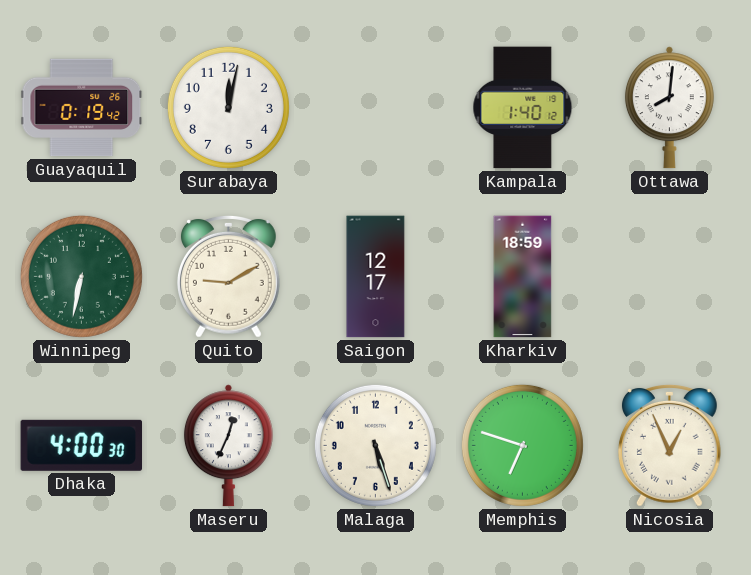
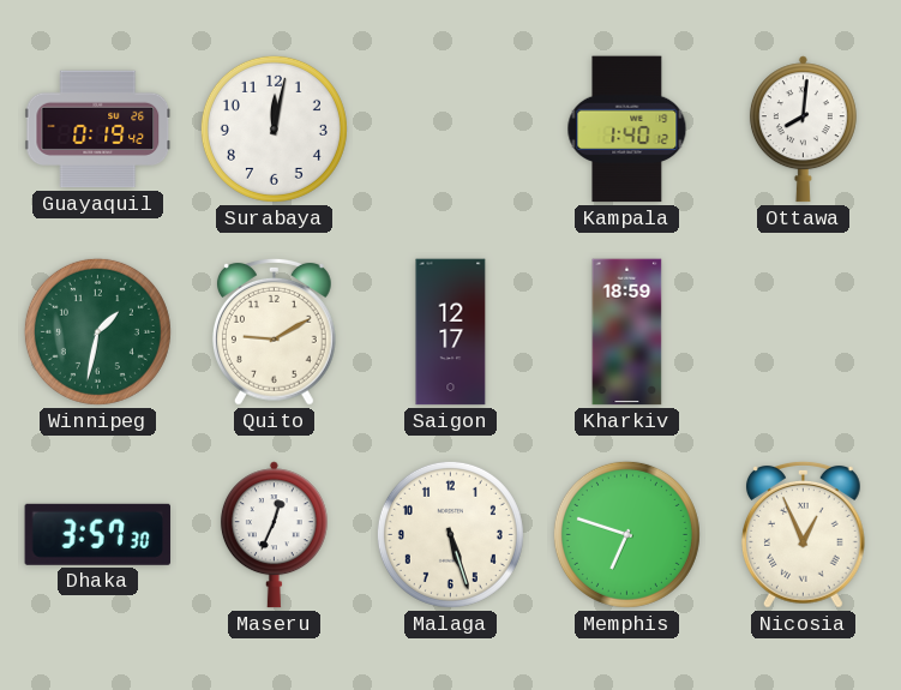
Winnipeg: 6:32 -> 1:32
Dhaka: 4:00 -> 3:57
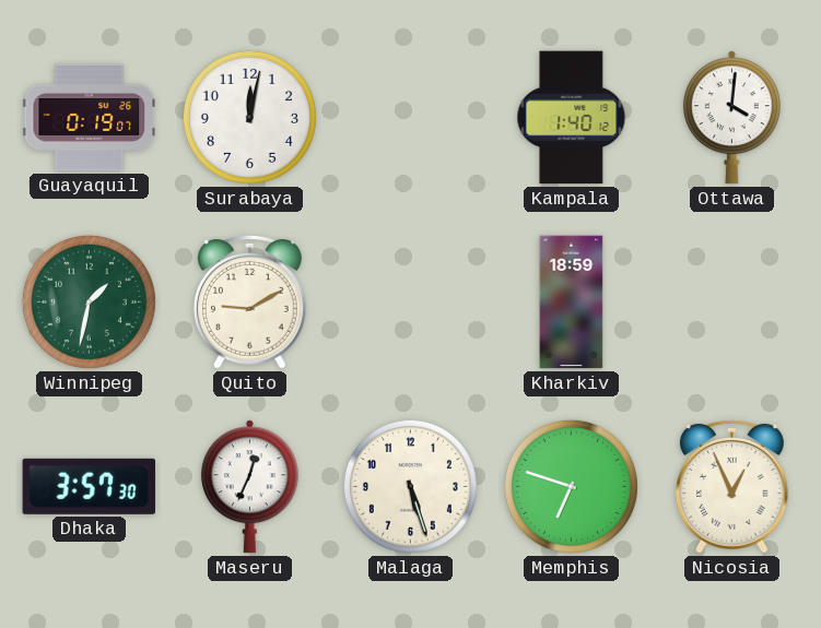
Guayaquil: 0:19:42 -> 0:19:07
Ottawa: 8:01 -> 4:01
Saigon: 12:17 -> none
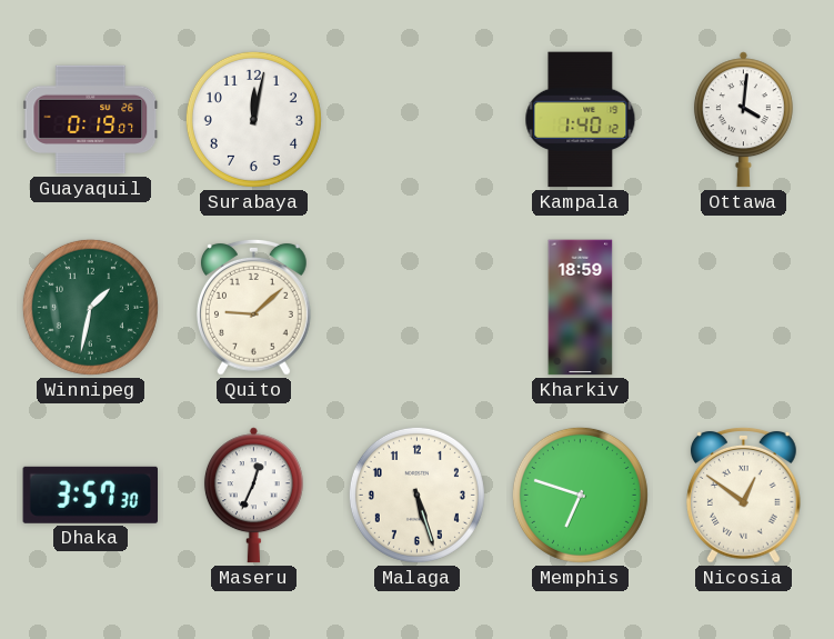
Quito: 9:10 -> 9:08
Nicosia: 12:56 -> 12:51
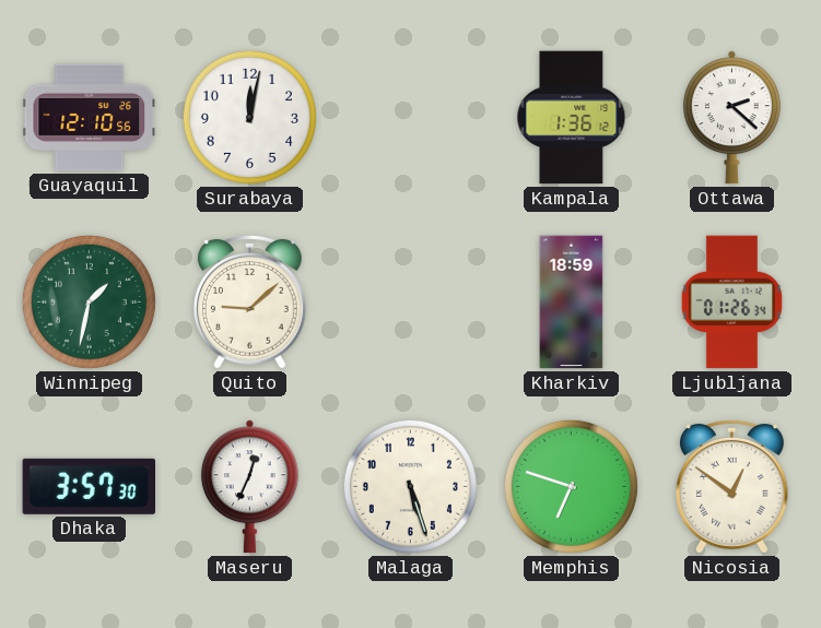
Guayaquil: 0:19 -> 12:10
Kampala: 1:40 -> 1:36
Ottawa: 4:01 -> 2:22
Ljubljana: none -> 01:26
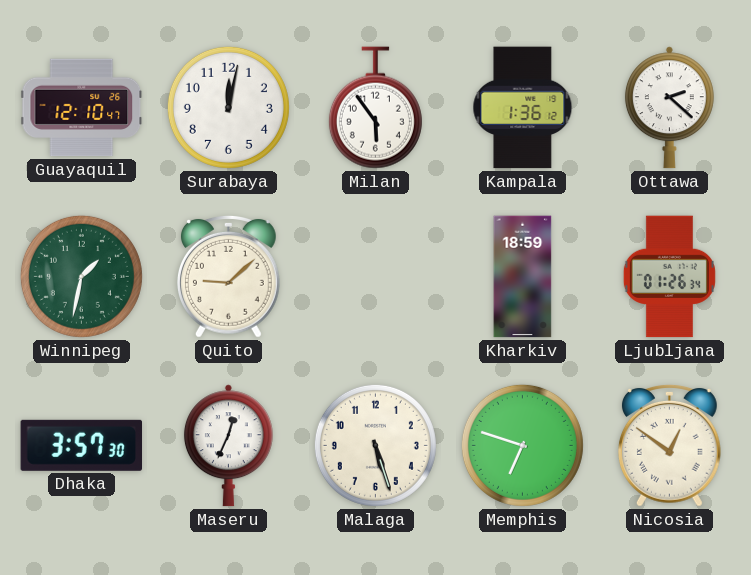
Guayaquil: 12:10:56 -> 12:10:47
Milan: none -> 5:54
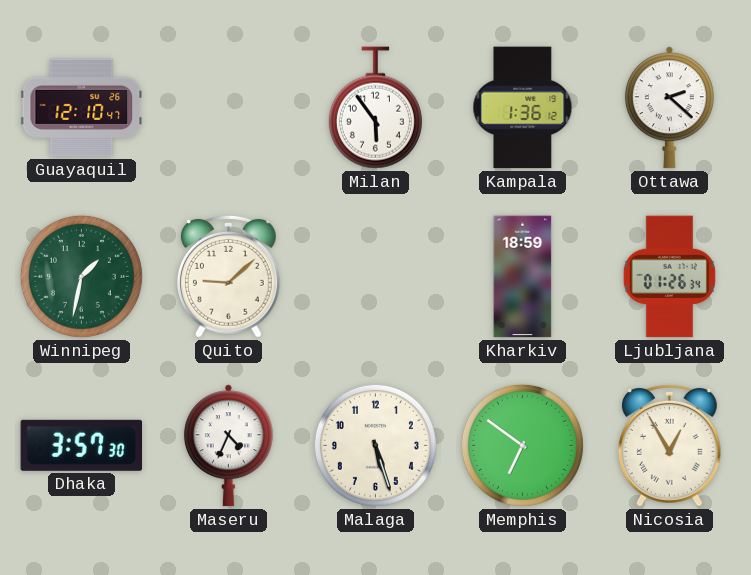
Surabaya: 12:02 -> none
Maseru: 12:34 -> 4:34
Memphis: 6:48 -> 6:51
Nicosia: 12:51 -> 12:55
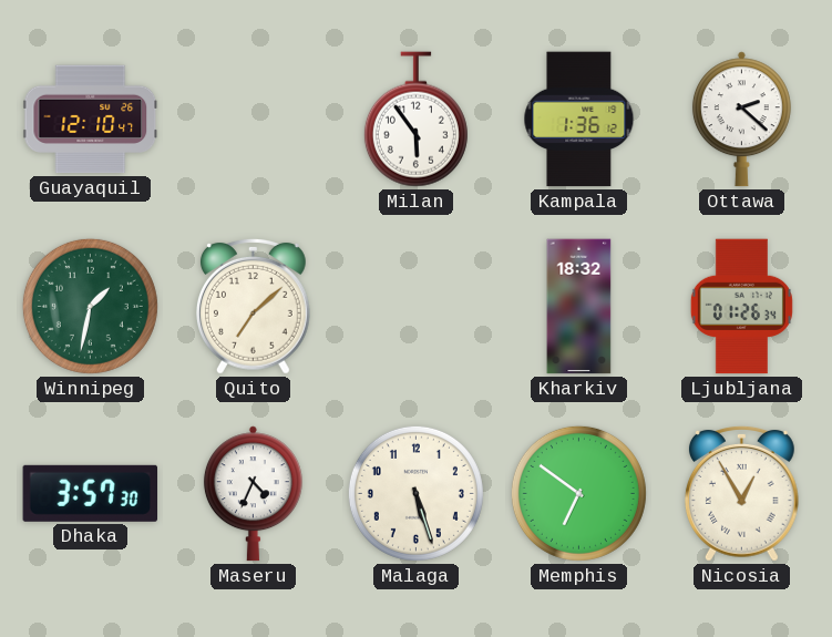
Quito: 9:08 -> 7:08
Kharkiv: 18:59 -> 18:32
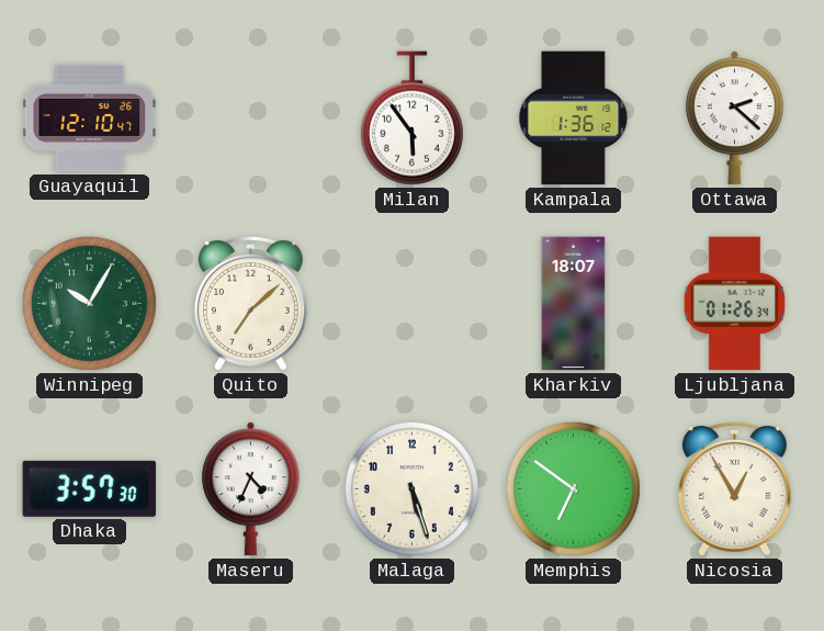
Winnipeg: 1:32 -> 10:05
Kharkiv: 18:32 -> 18:07
